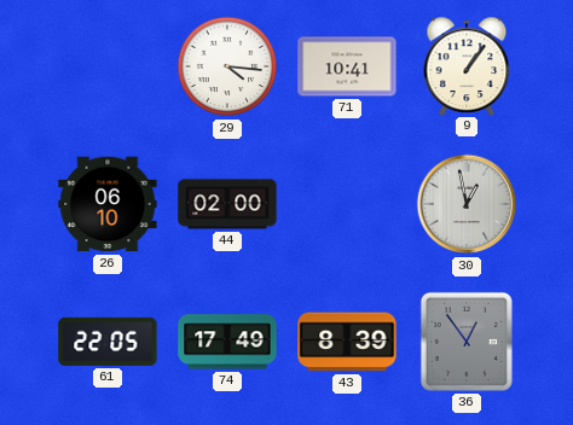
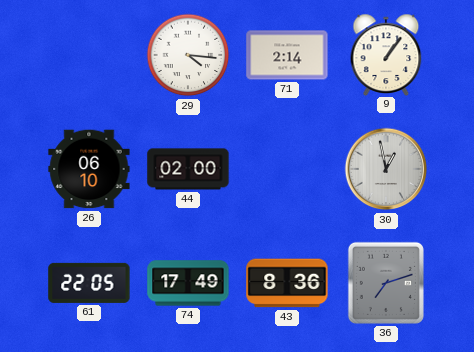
71: 10:41 -> 2:14
43: 8:39 -> 8:36
36: 12:54 -> 7:12
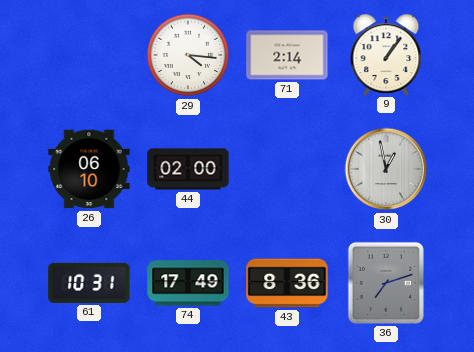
61: 22:05 -> 10:31
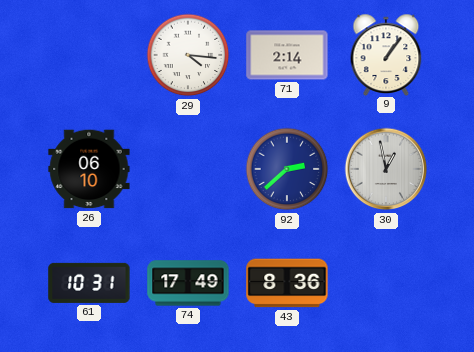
44: 02:00 -> none
92: none -> 2:38
36: 7:12 -> none
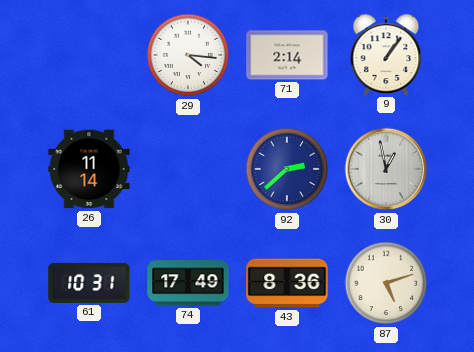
26: 06:10 -> 11:14
87: none -> 5:12
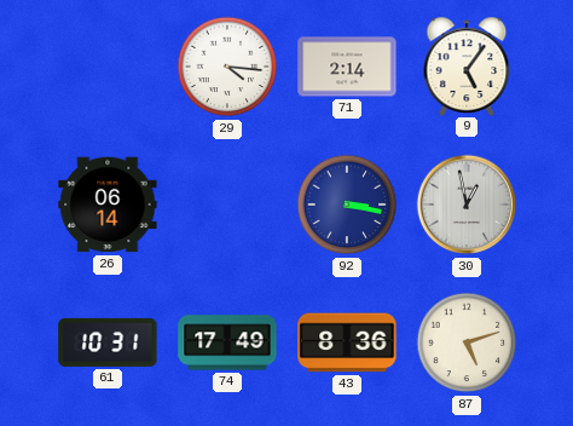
9: 1:06 -> 5:06
26: 11:14 -> 06:14
92: 2:38 -> 3:17
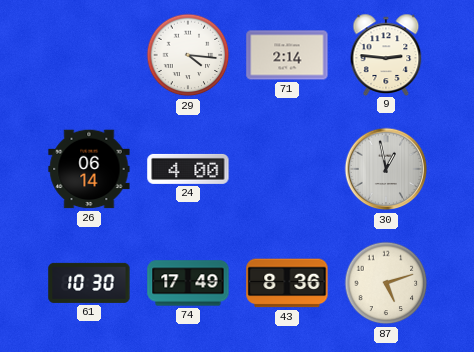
9: 5:06 -> 2:46
24: none -> 4:00
92: 3:17 -> none
61: 10:31 -> 10:30
